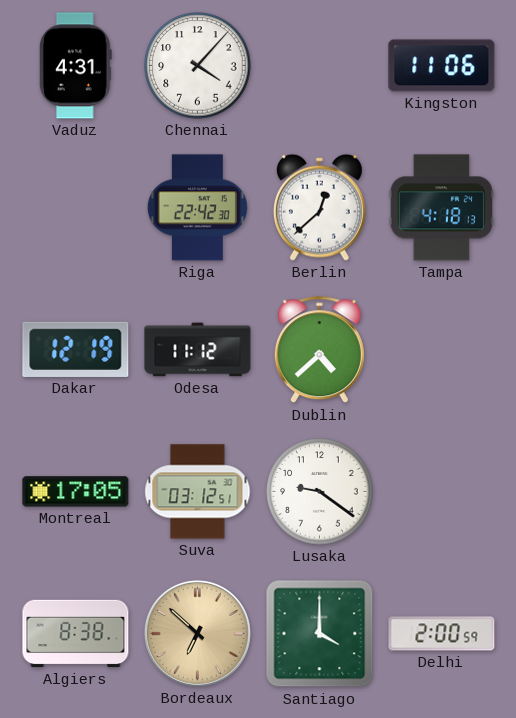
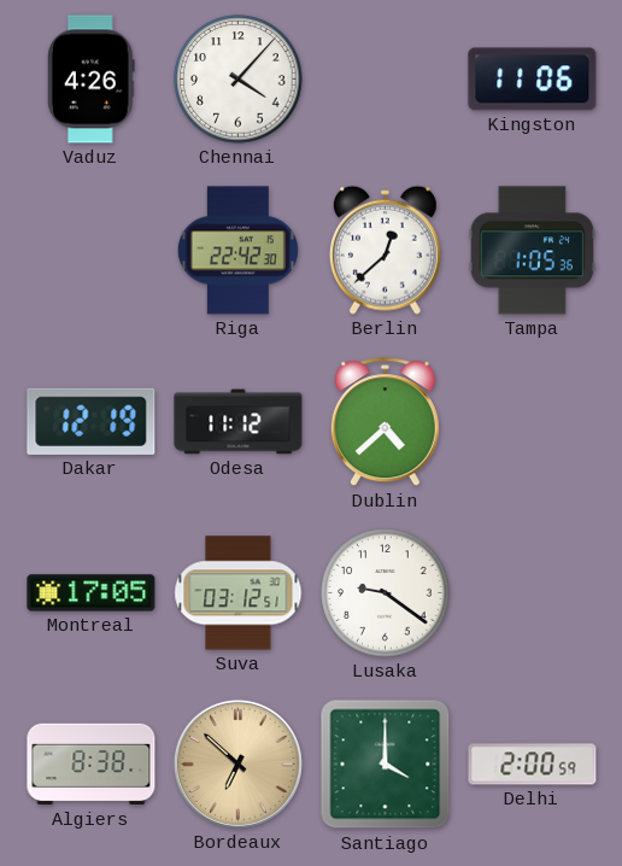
Vaduz: 4:31 -> 4:26
Tampa: 4:18 -> 1:05
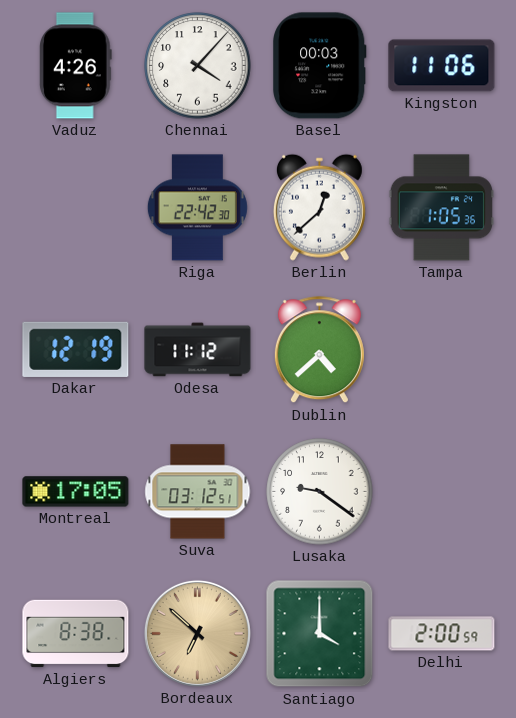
Basel: none -> 00:03
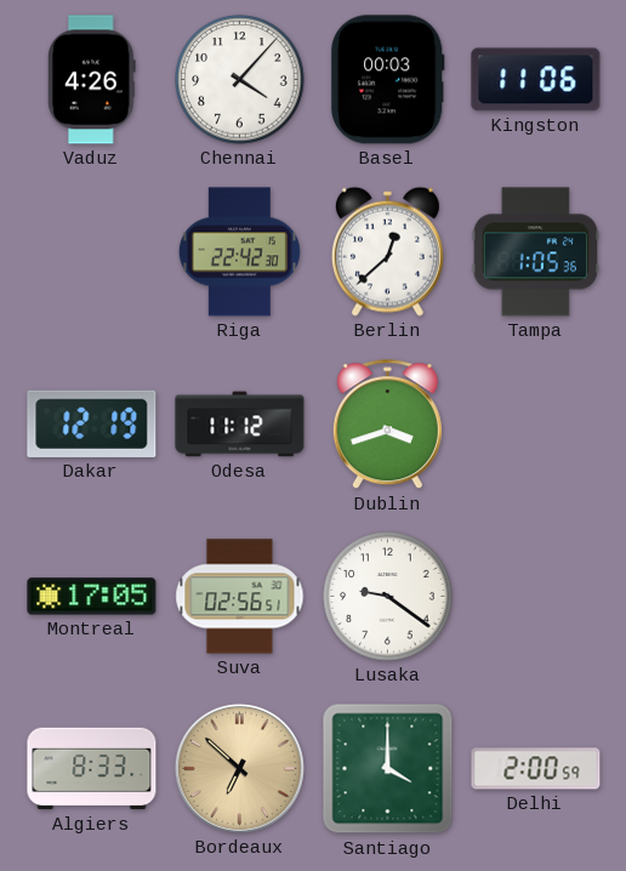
Dublin: 4:38 -> 3:42
Suva: 03:12 -> 02:56
Algiers: 8:38 -> 8:33
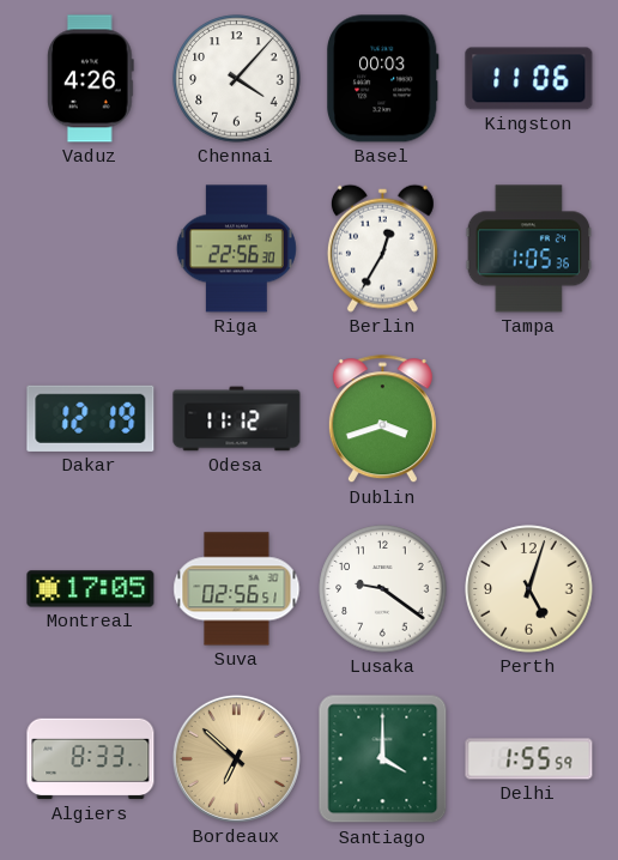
Riga: 22:42 -> 22:56
Berlin: 12:38 -> 12:35
Perth: none -> 5:03
Delhi: 2:00 -> 1:55
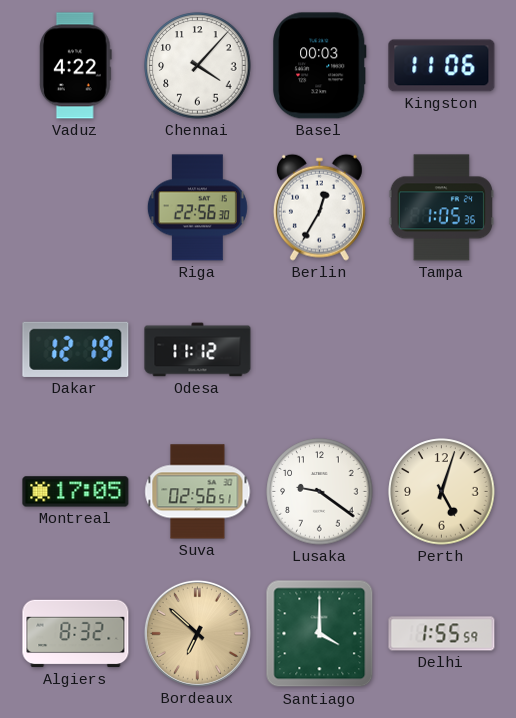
Vaduz: 4:26 -> 4:22
Dublin: 3:42 -> none
Algiers: 8:33 -> 8:32
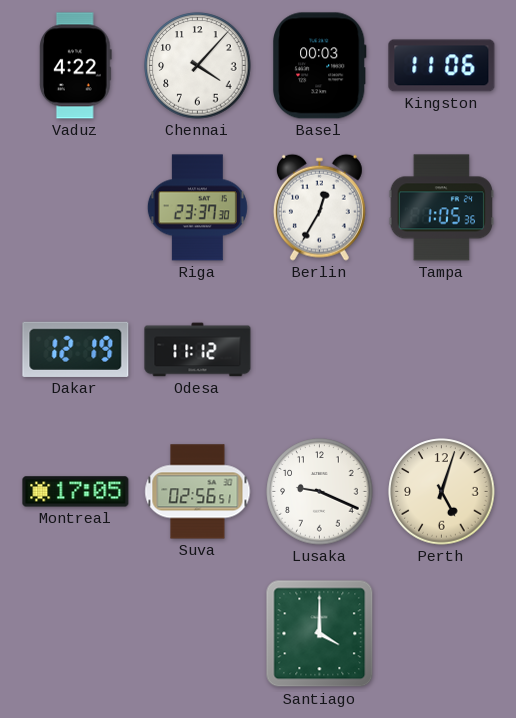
Riga: 22:56 -> 23:37
Lusaka: 9:21 -> 9:19
Algiers: 8:32 -> none
Bordeaux: 6:52 -> none
Delhi: 1:55 -> none
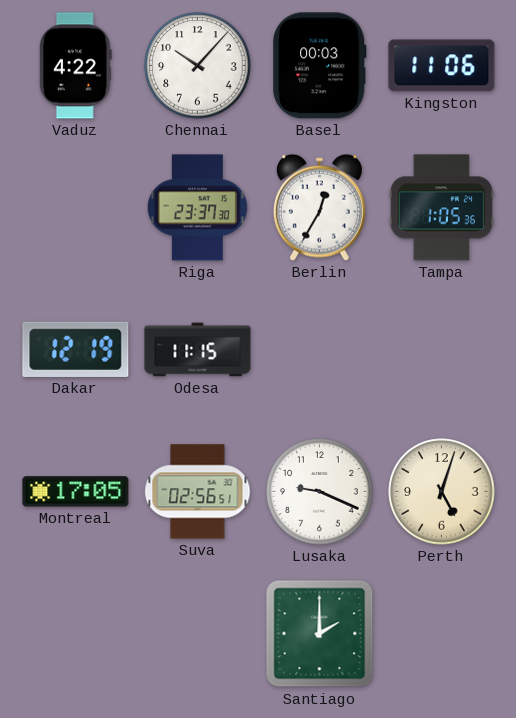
Chennai: 4:07 -> 10:07
Odesa: 11:12 -> 11:15
Santiago: 4:00 -> 2:00
